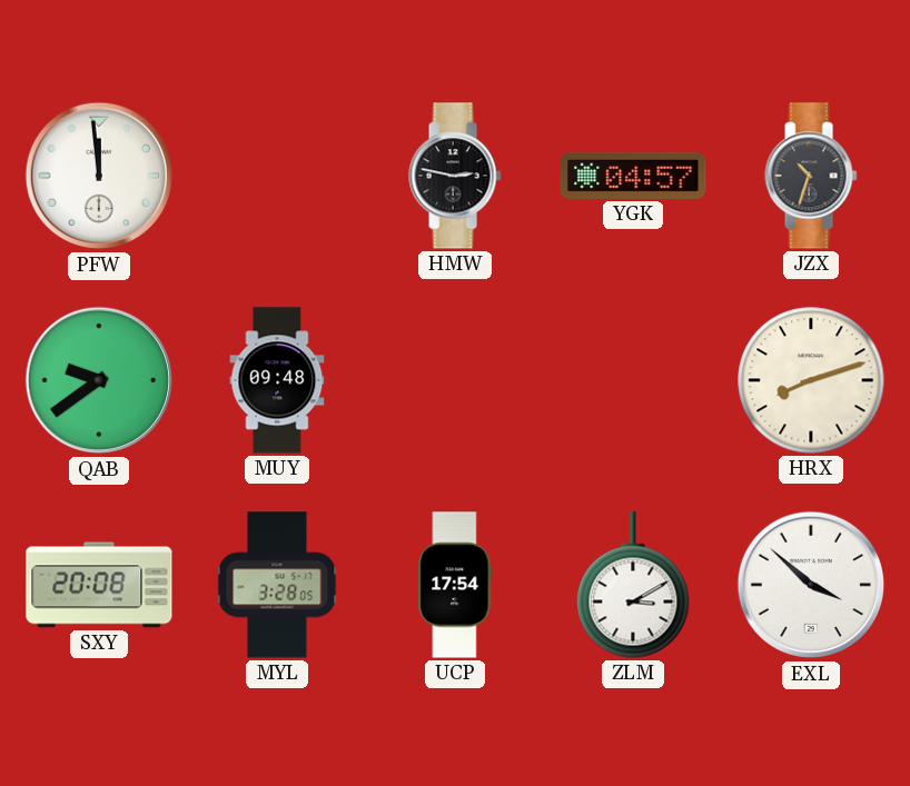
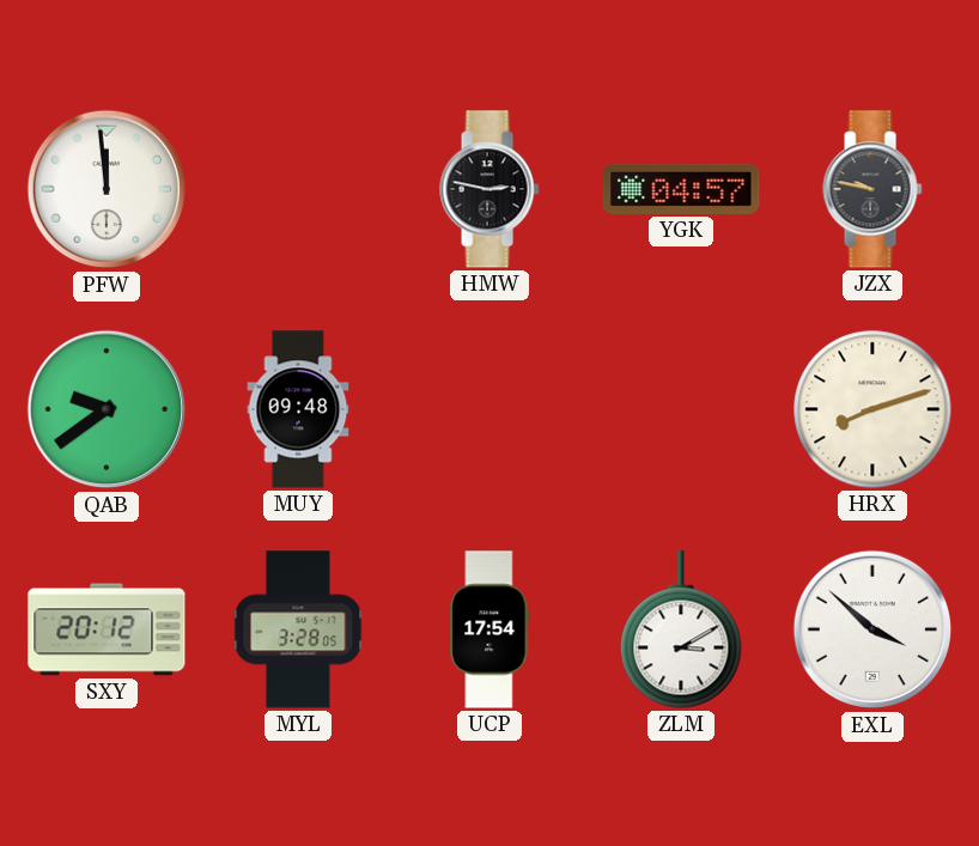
JZX: 10:33 -> 9:47
SXY: 20:08 -> 20:12
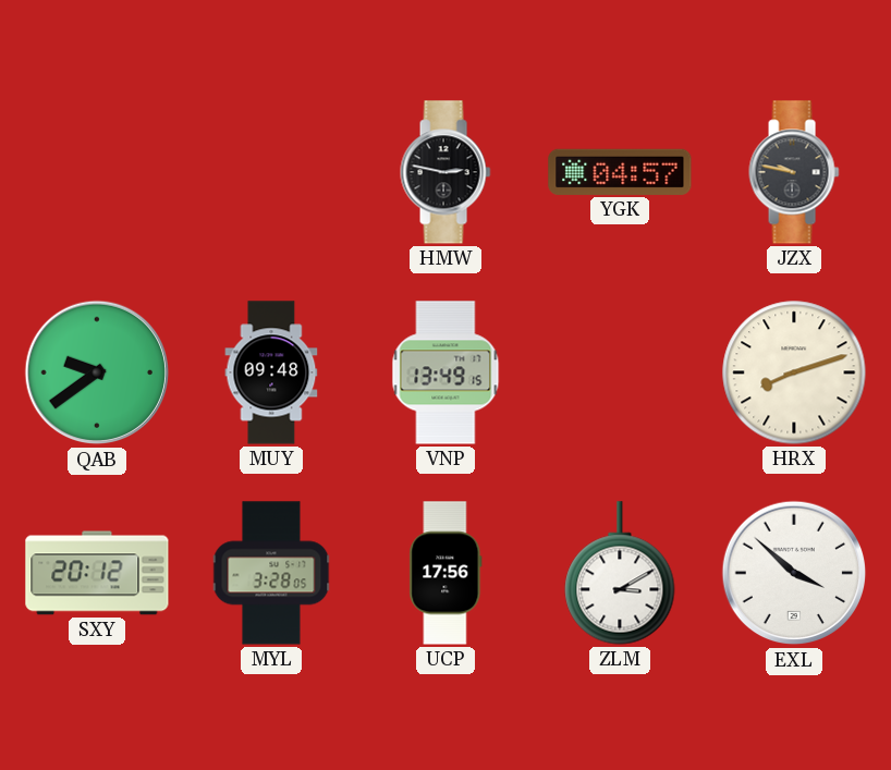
PFW: 11:59 -> none
VNP: none -> 13:49
UCP: 17:54 -> 17:56
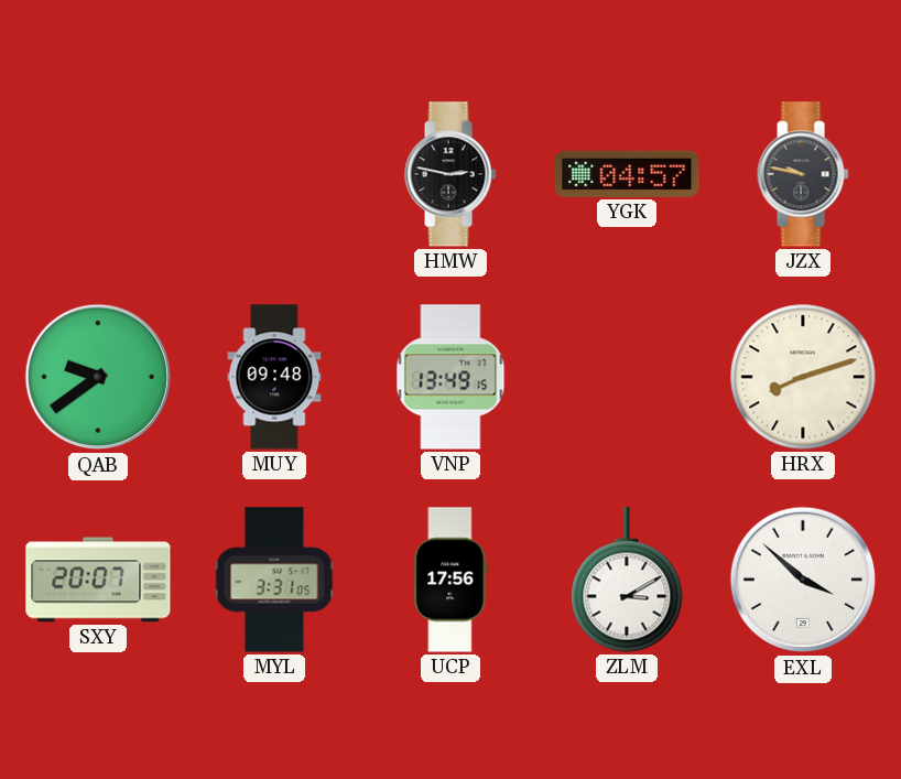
SXY: 20:12 -> 20:07
MYL: 3:28 -> 3:31
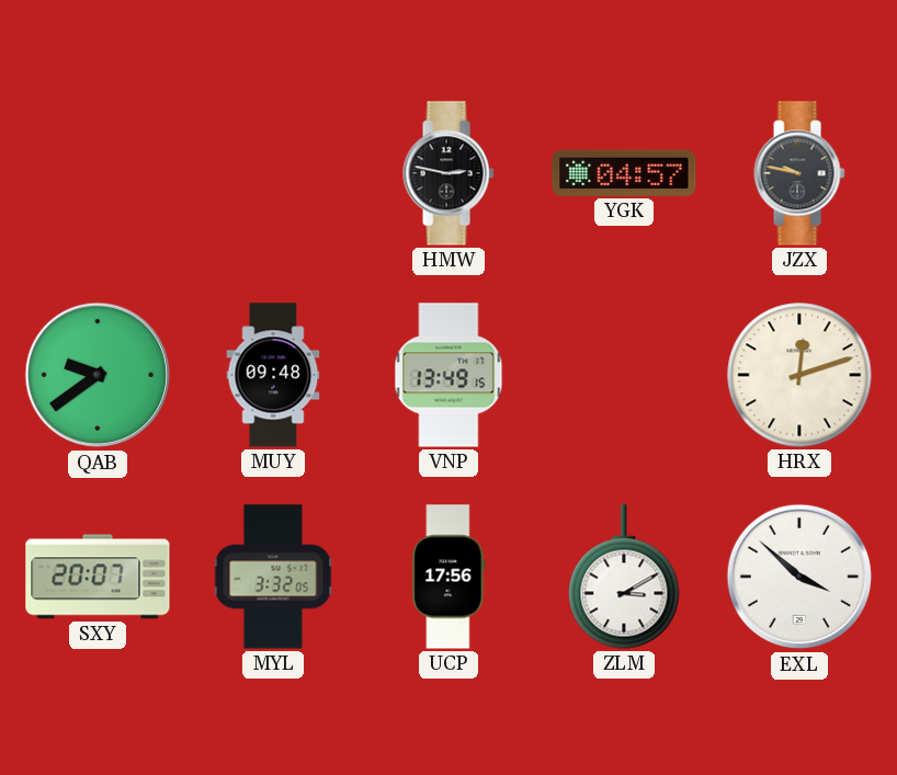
HRX: 8:12 -> 12:12
MYL: 3:31 -> 3:32
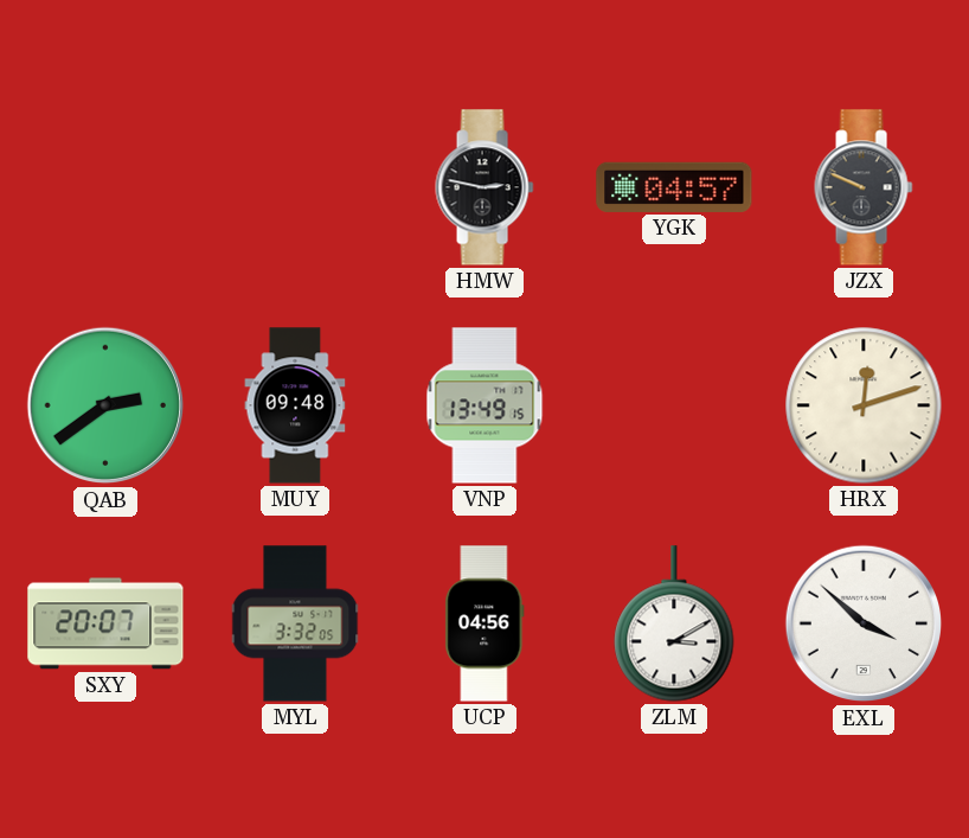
JZX: 9:47 -> 9:49
QAB: 9:39 -> 2:39
UCP: 17:56 -> 04:56
